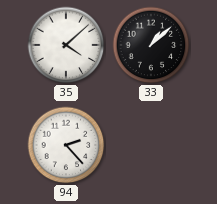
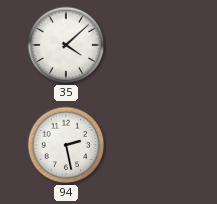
33: 1:08 -> none
94: 2:23 -> 2:28
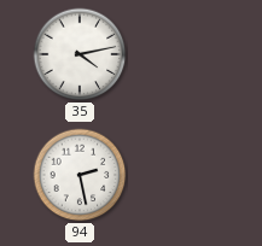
35: 4:08 -> 4:13
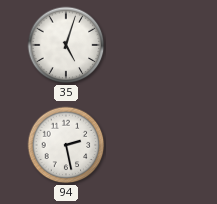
35: 4:13 -> 5:03
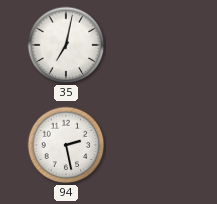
35: 5:03 -> 7:02
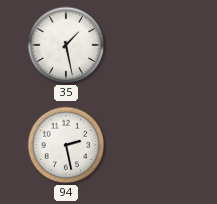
35: 7:02 -> 1:28
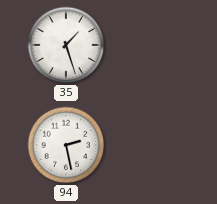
35: 1:28 -> 1:27
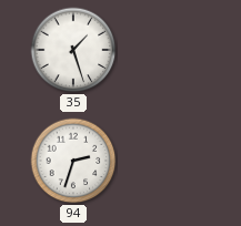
94: 2:28 -> 2:33
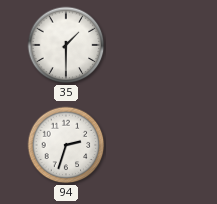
35: 1:27 -> 1:30
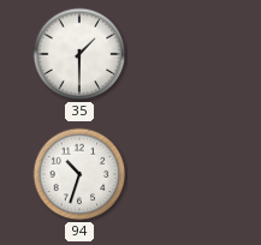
94: 2:33 -> 10:33
